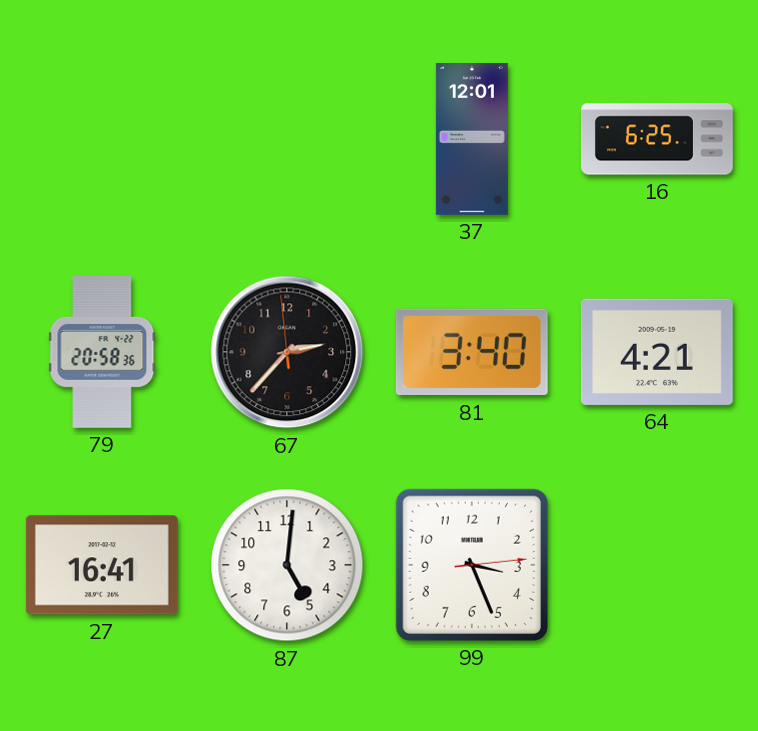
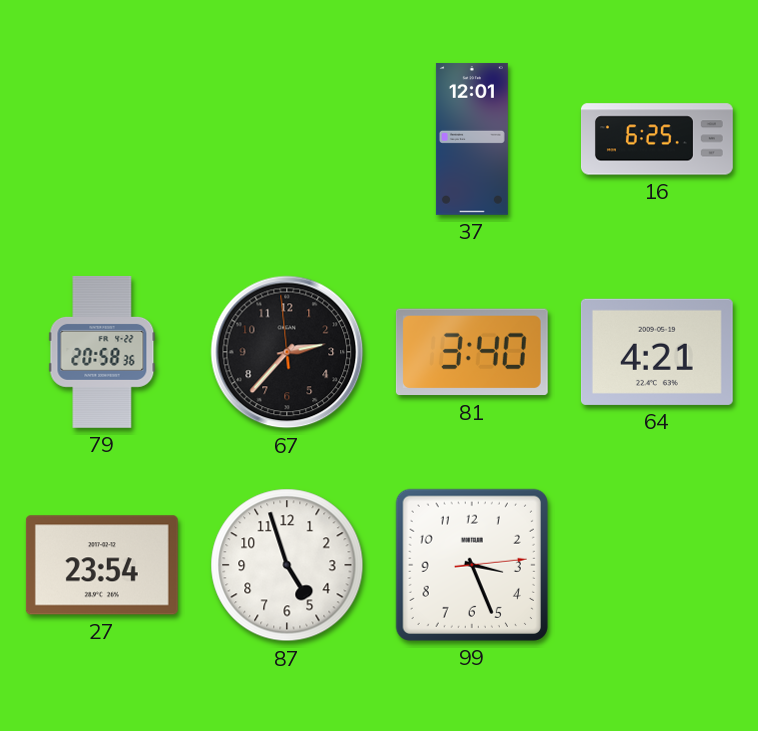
27: 16:41 -> 23:54
87: 5:01 -> 4:57
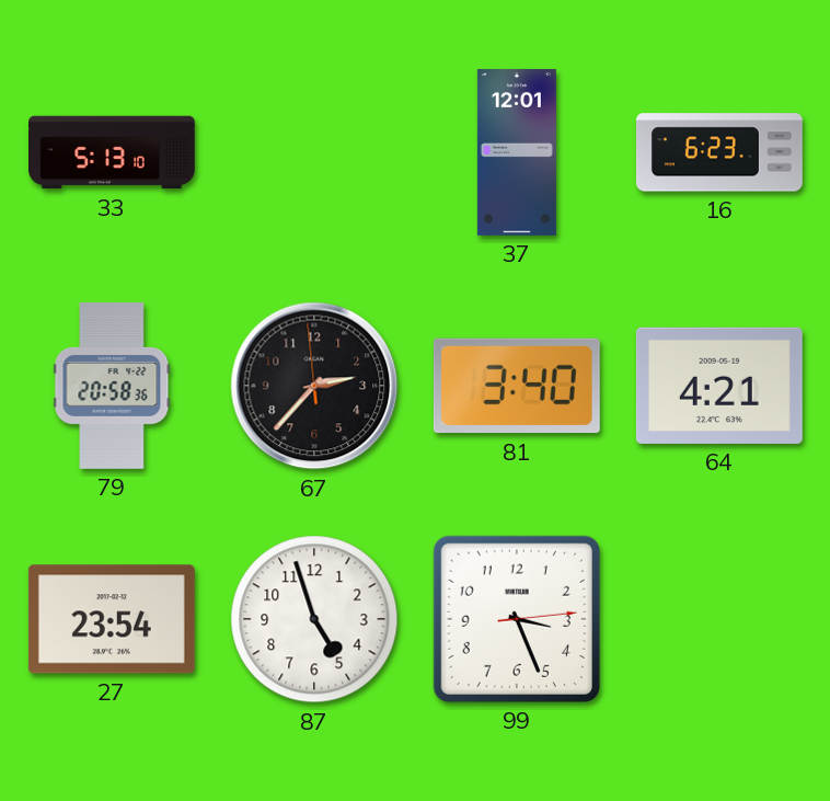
33: none -> 5:13
16: 6:25 -> 6:23
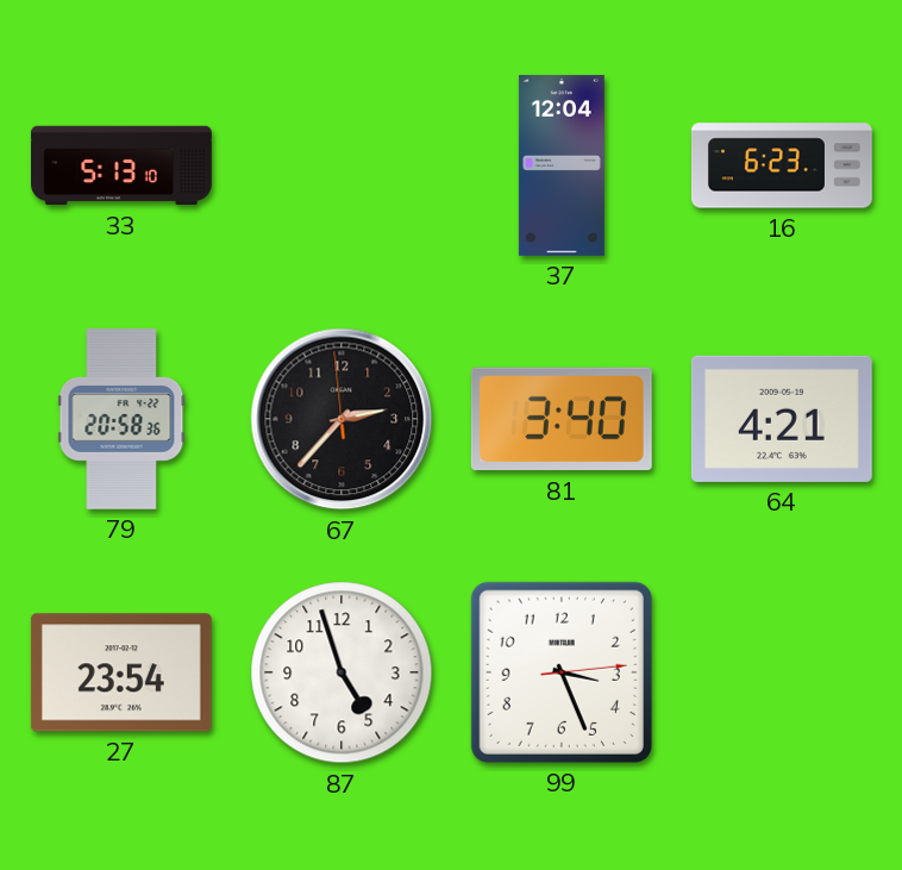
37: 12:01 -> 12:04
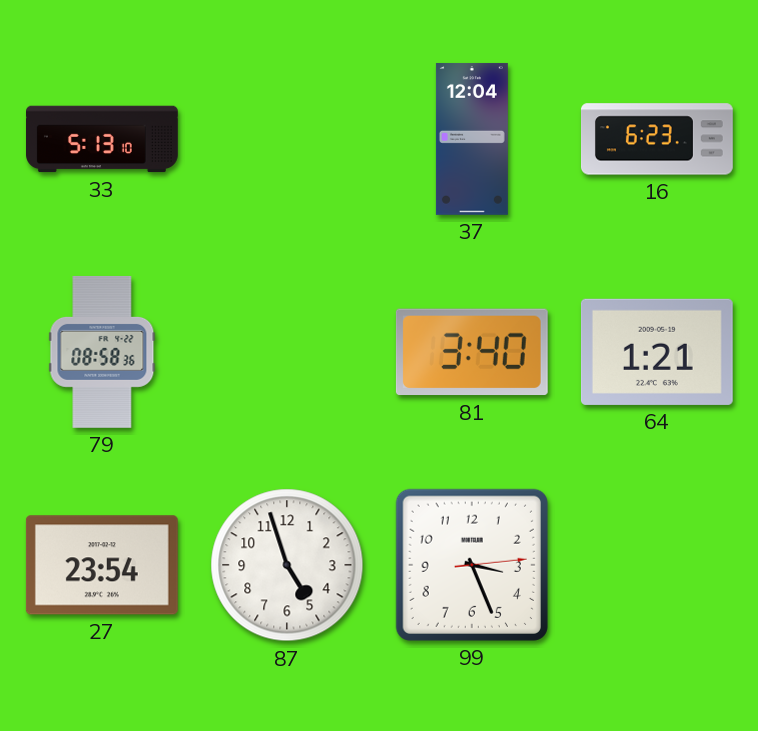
79: 20:58 -> 08:58
67: 2:36 -> none
64: 4:21 -> 1:21
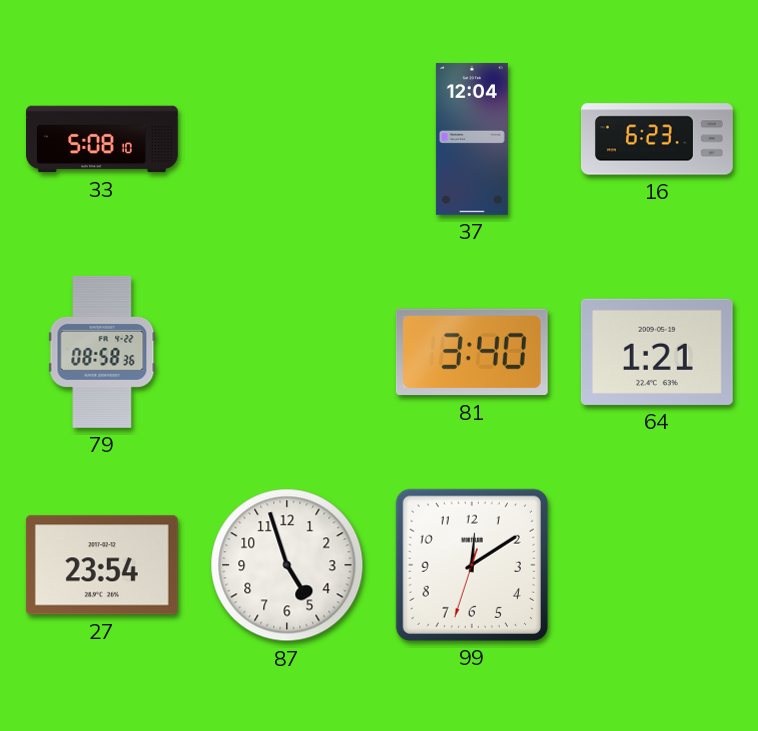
33: 5:13 -> 5:08
99: 3:26 -> 12:09
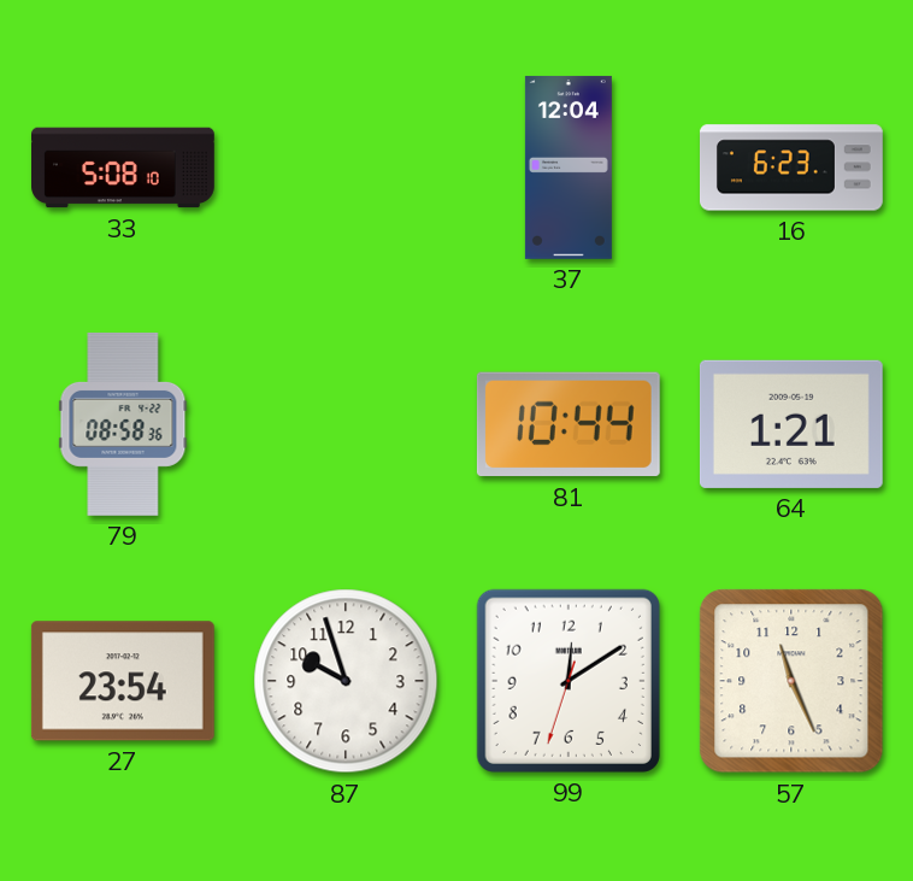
81: 3:40 -> 10:44
87: 4:57 -> 9:57
57: none -> 11:26
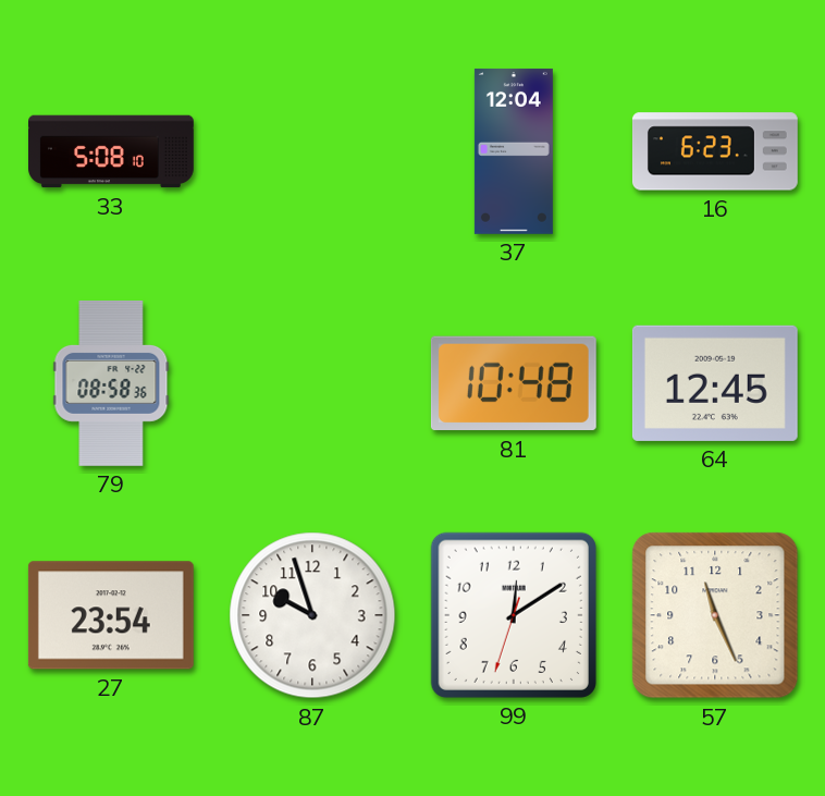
81: 10:44 -> 10:48
64: 1:21 -> 12:45
